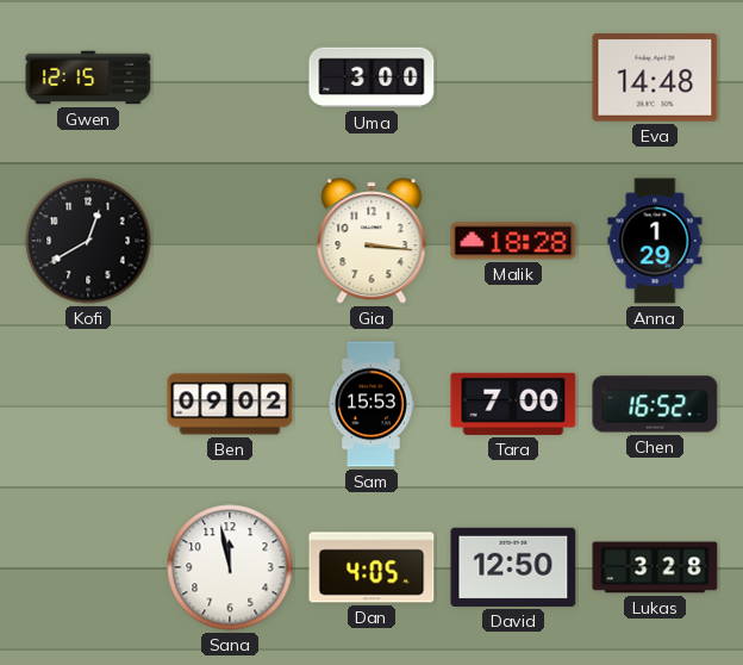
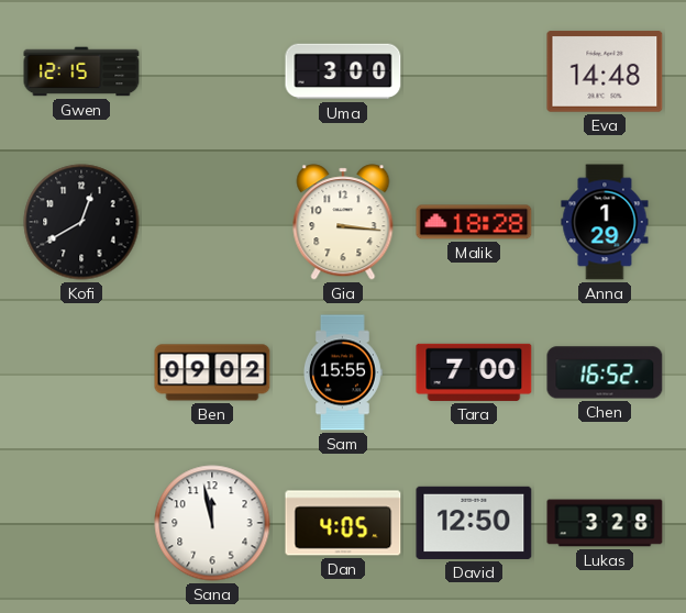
Sam: 15:53 -> 15:55
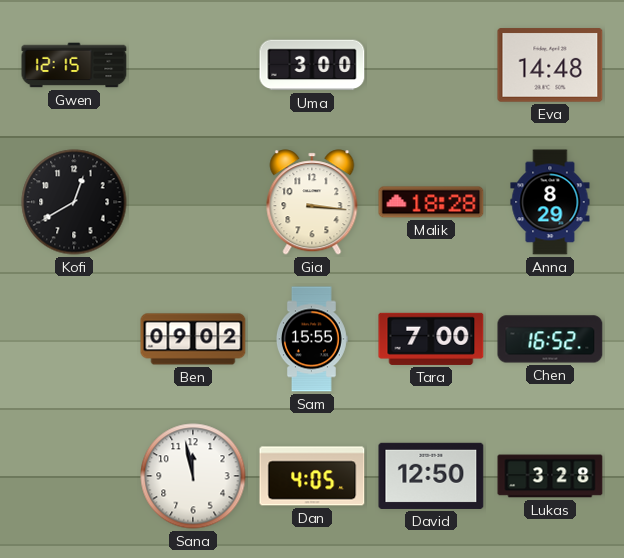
Anna: 1:29 -> 8:29
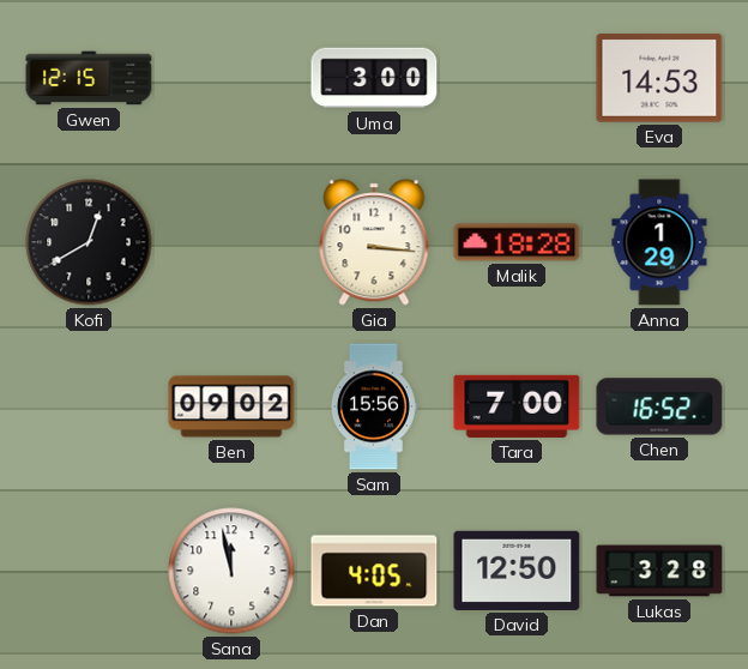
Eva: 14:48 -> 14:53
Anna: 8:29 -> 1:29
Sam: 15:55 -> 15:56
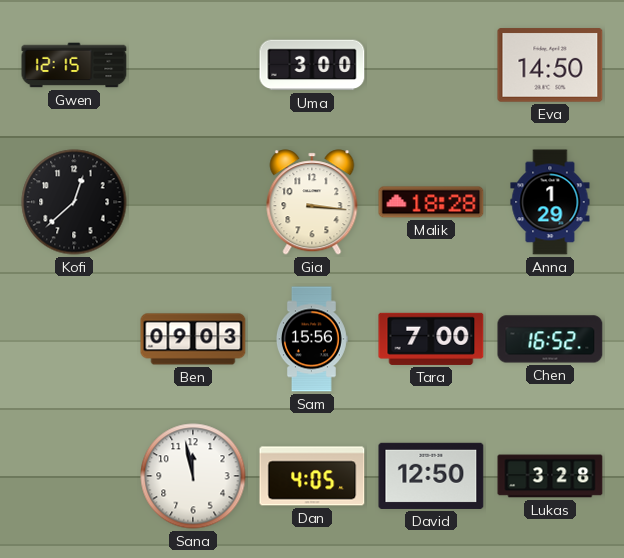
Eva: 14:53 -> 14:50
Kofi: 12:40 -> 12:38
Ben: 09:02 -> 09:03
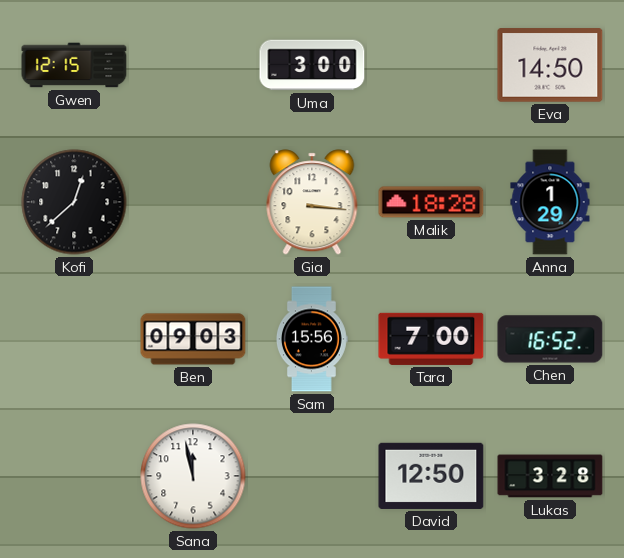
Dan: 4:05 -> none
